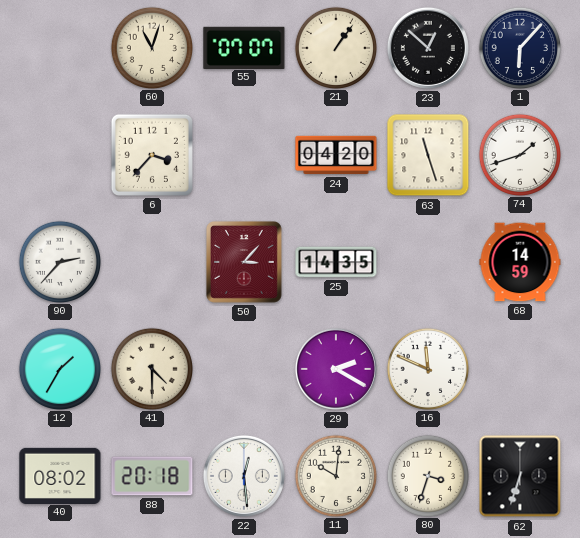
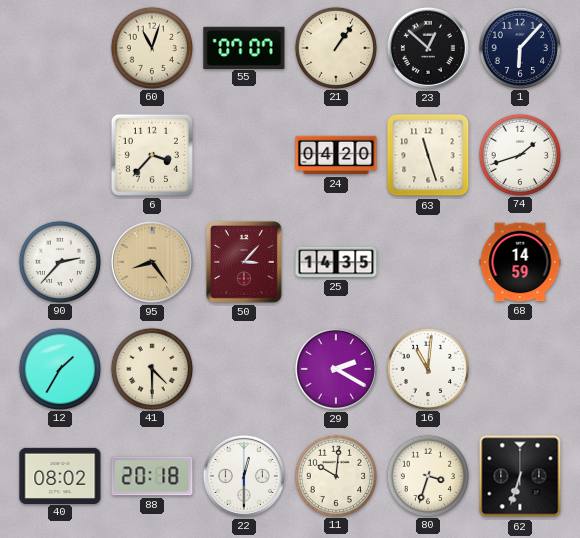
95: none -> 8:24
16: 11:49 -> 11:01
22: 12:29 -> 12:30
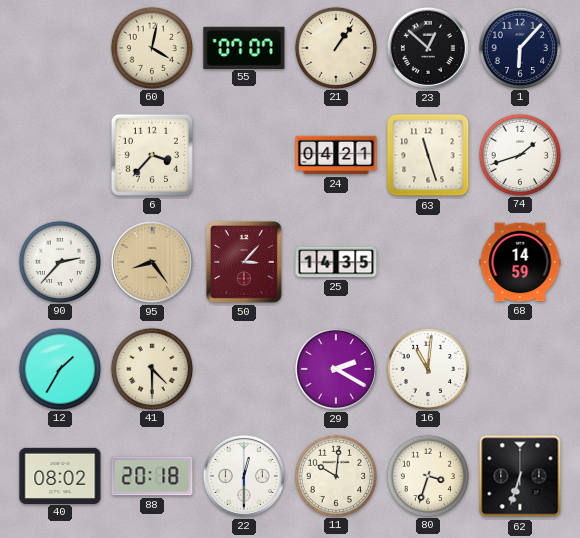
60: 11:03 -> 4:02
24: 04:20 -> 04:21
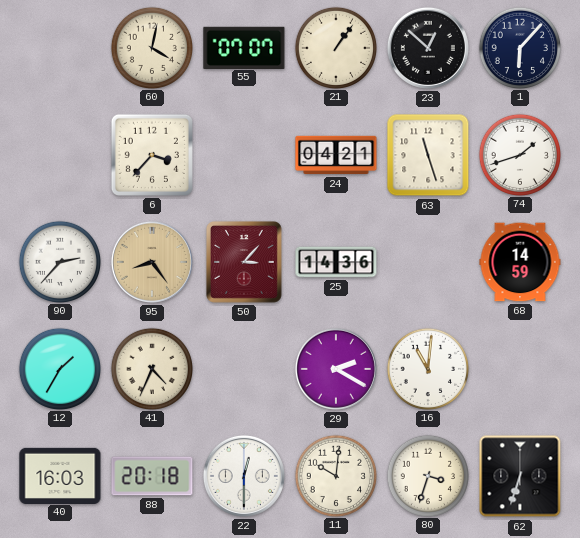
25: 14:35 -> 14:36
41: 4:30 -> 4:34
40: 08:02 -> 16:03
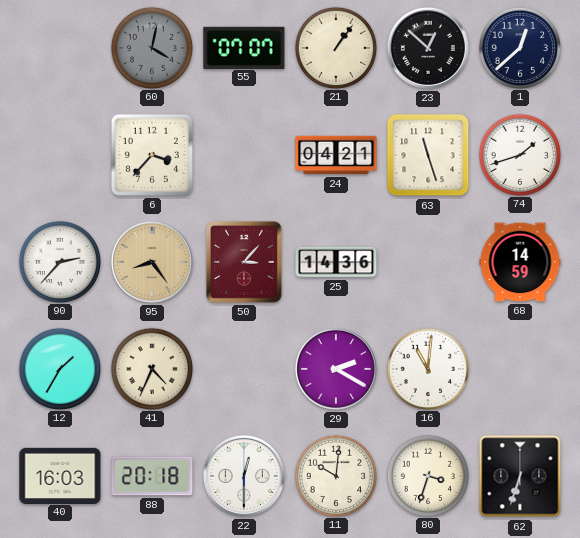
60 dial: cream -> grey
1: 6:07 -> 12:38
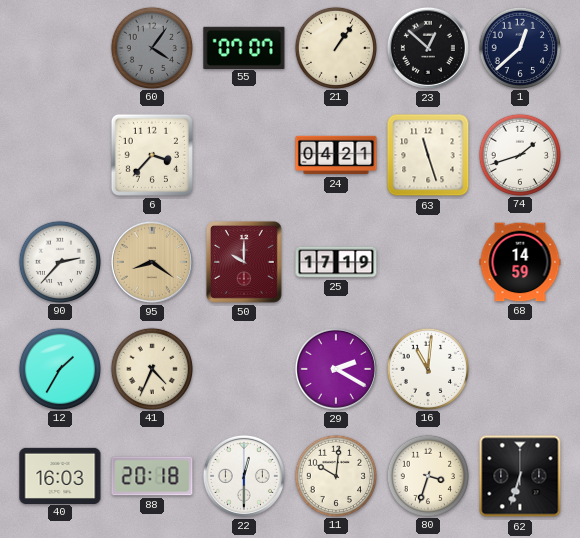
60: 4:02 -> 4:06
95: 8:24 -> 8:21
50: 3:07 -> 10:00
25: 14:36 -> 17:19
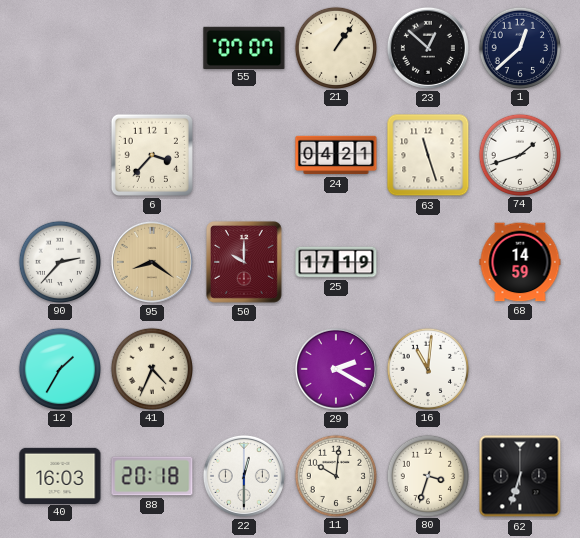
60: 4:06 -> none
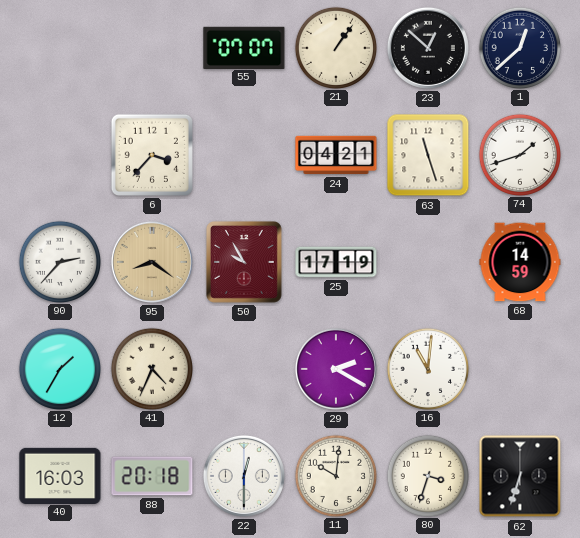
50: 10:00 -> 9:55
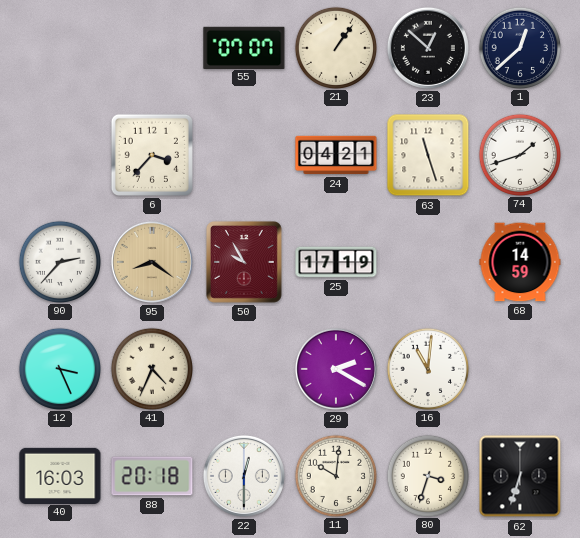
12: 1:35 -> 3:26
